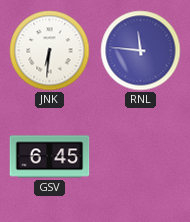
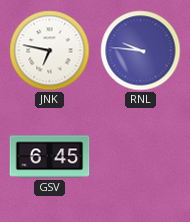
JNK: 6:31 -> 6:47
RNL: 11:46 -> 9:46
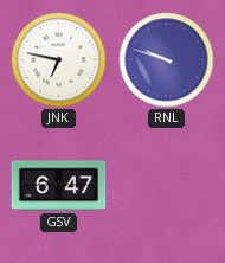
RNL: 9:46 -> 9:48
GSV: 6:45 -> 6:47
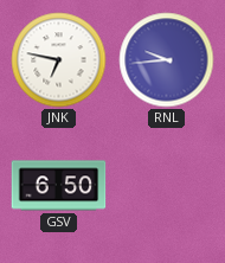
RNL: 9:48 -> 9:44
GSV: 6:47 -> 6:50
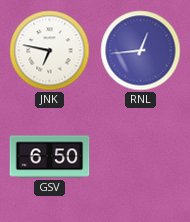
RNL: 9:44 -> 12:44
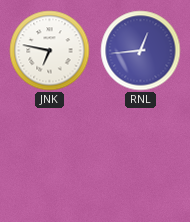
GSV: 6:50 -> none
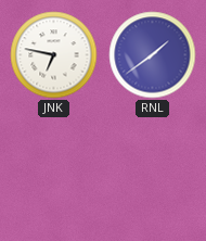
RNL: 12:44 -> 1:39
